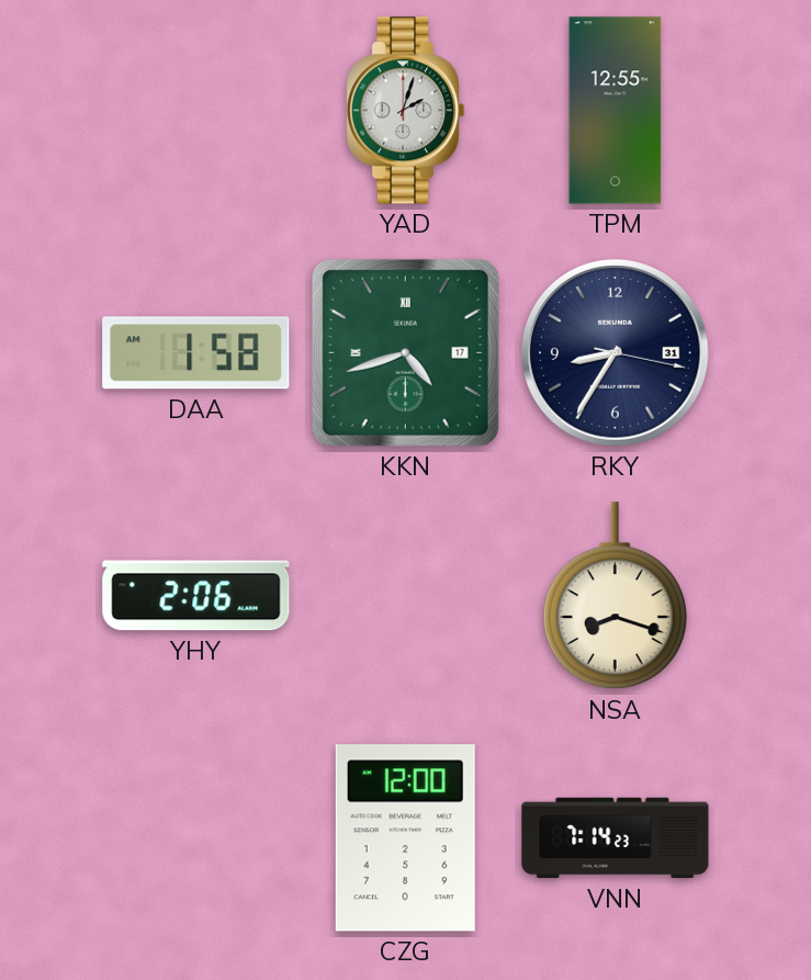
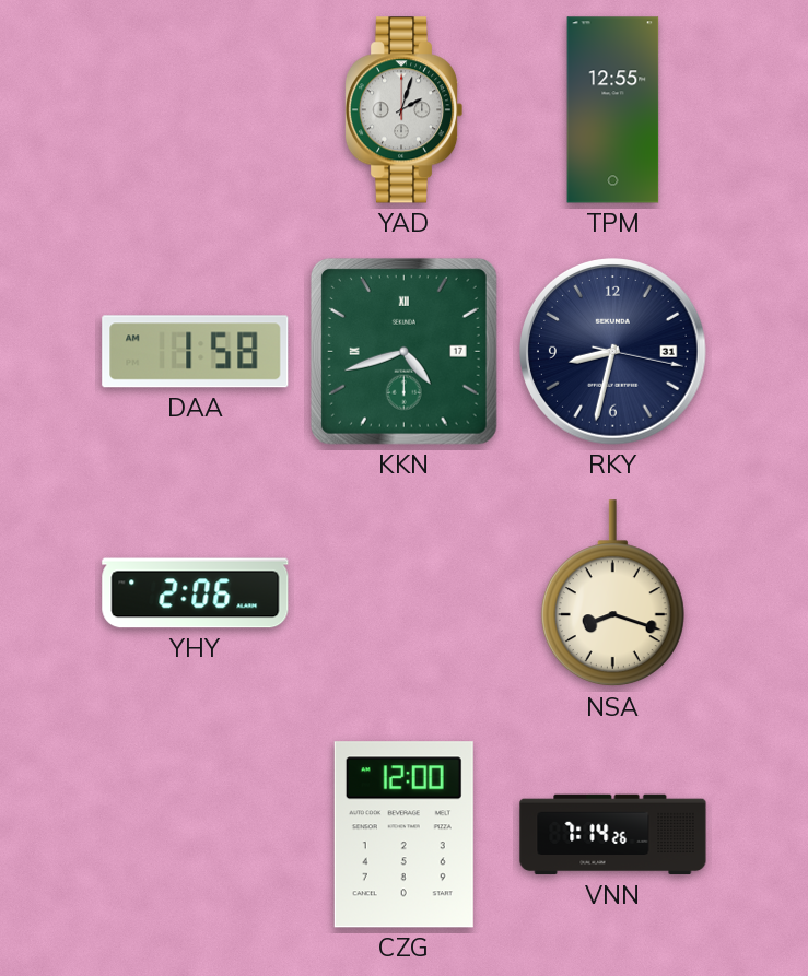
RKY: 8:35 -> 8:32
VNN: 7:14:23 -> 7:14:26
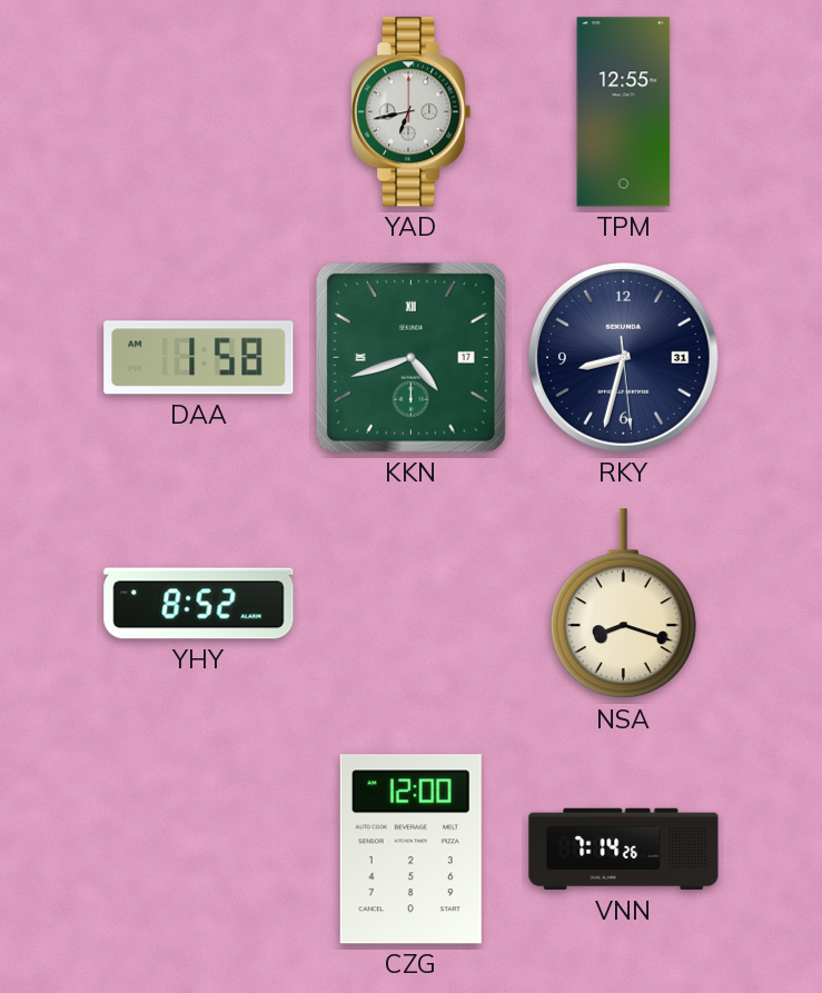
YAD: 2:03 -> 6:43
RKY: 8:32:17 -> 8:32:29
YHY: 2:06 -> 8:52
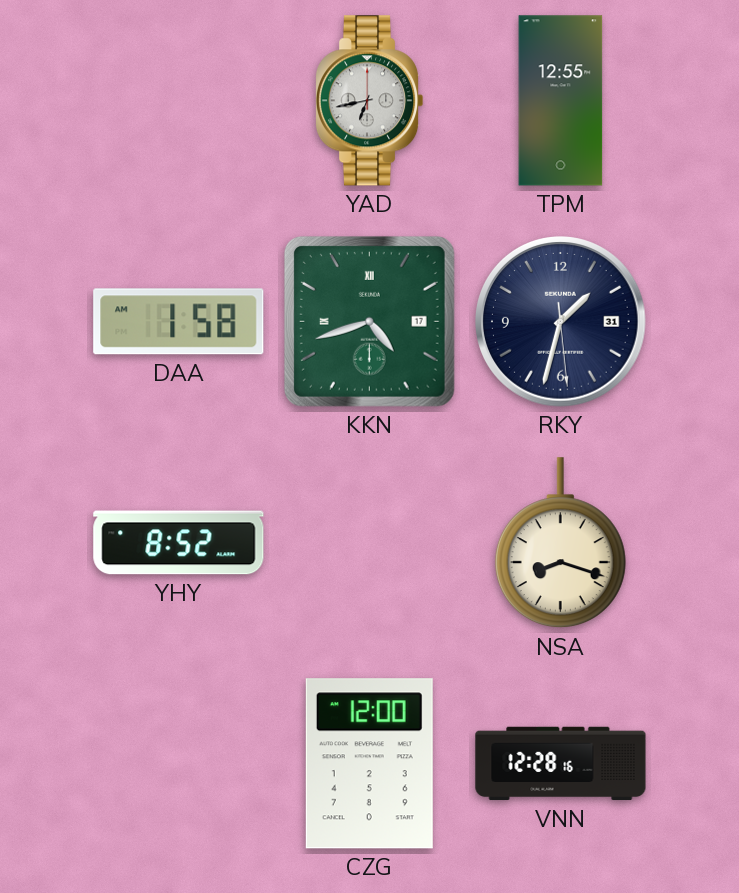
RKY: 8:32 -> 1:32
VNN: 7:14 -> 12:28
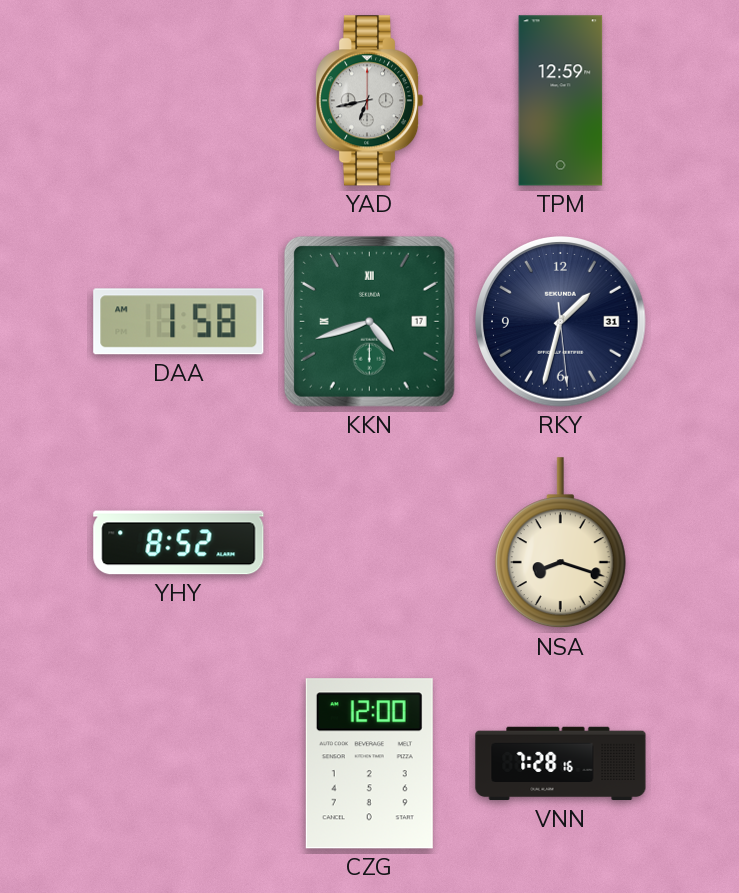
TPM: 12:55 -> 12:59
VNN: 12:28 -> 7:28
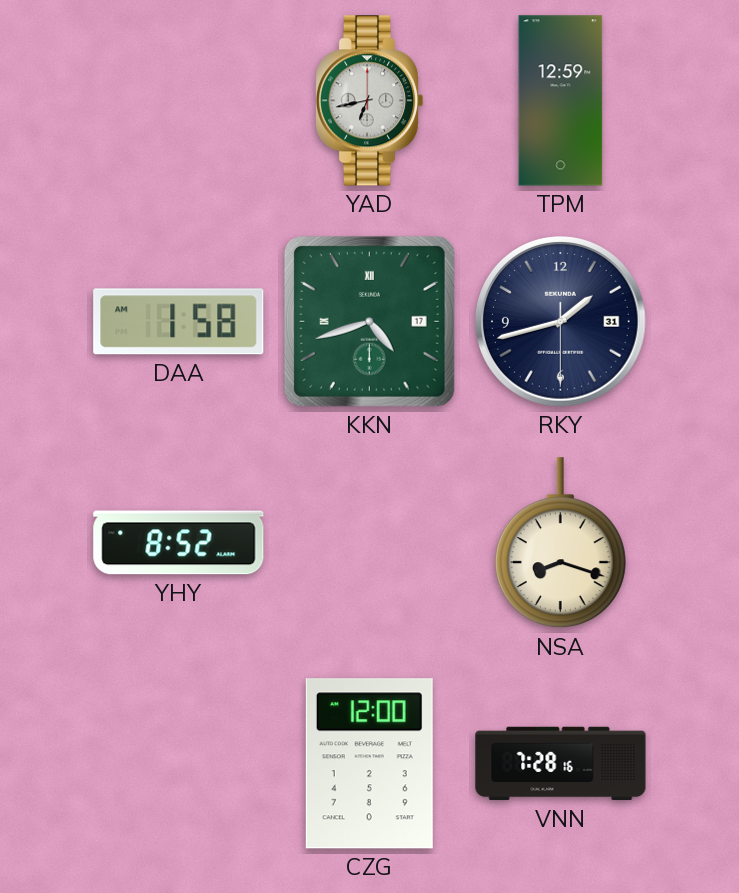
RKY: 1:32 -> 1:42
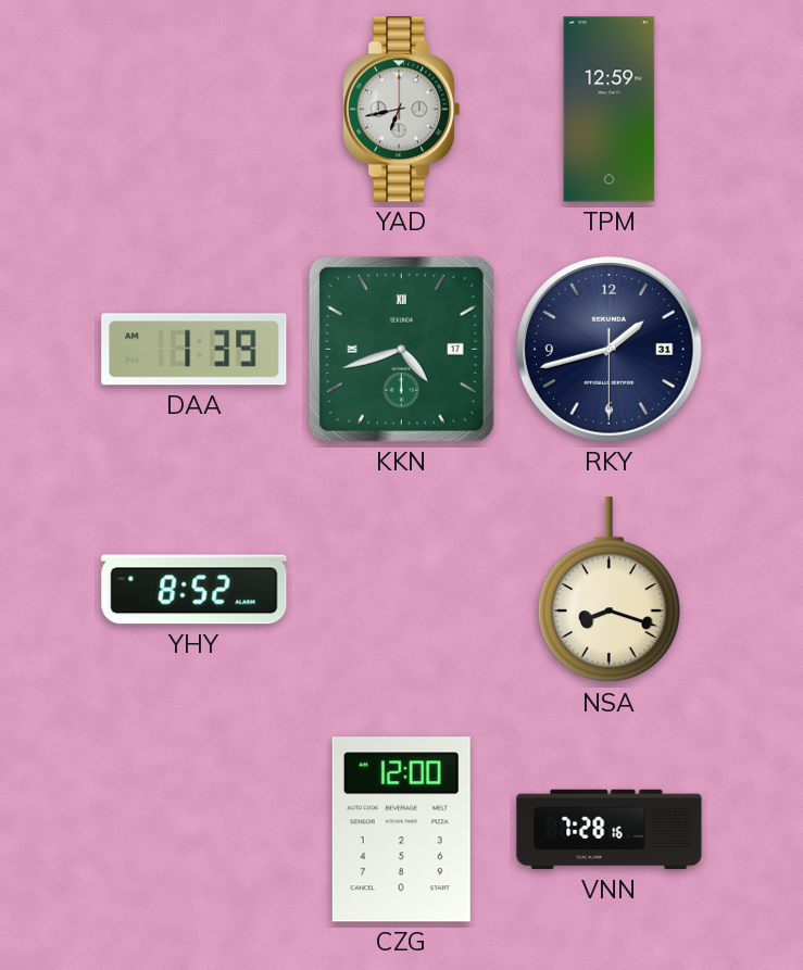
DAA: 1:58 -> 1:39
